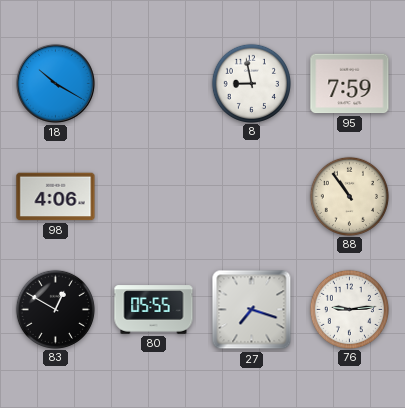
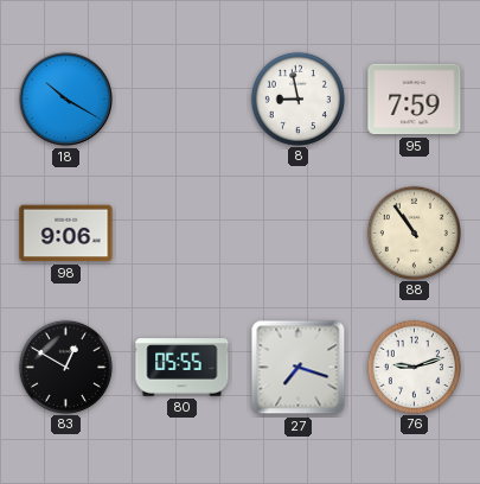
98: 4:06 -> 9:06
76: 9:14 -> 9:12
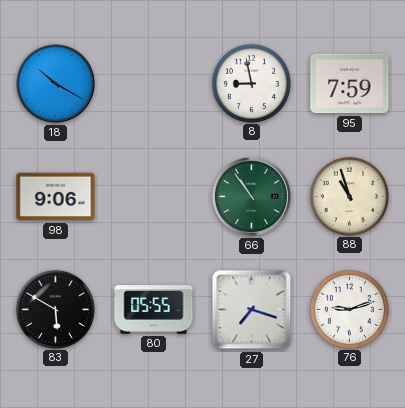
66: none -> 10:54
88: 10:54 -> 10:57
83: 12:50 -> 5:50
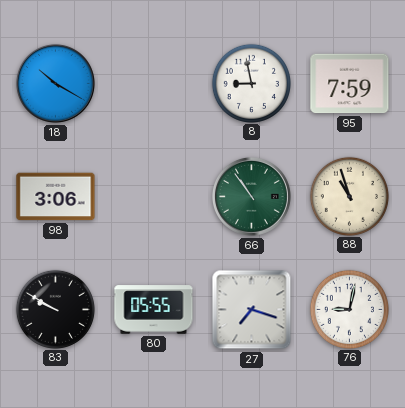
98: 9:06 -> 3:06
83: 5:50 -> 9:50
76: 9:12 -> 9:02
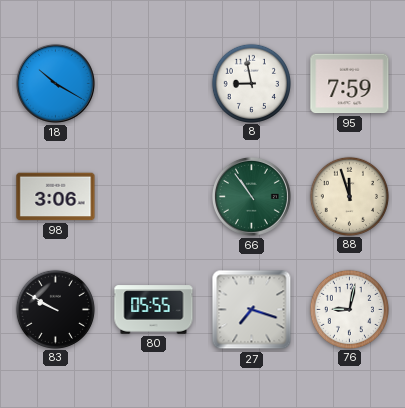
88: 10:57 -> 11:57
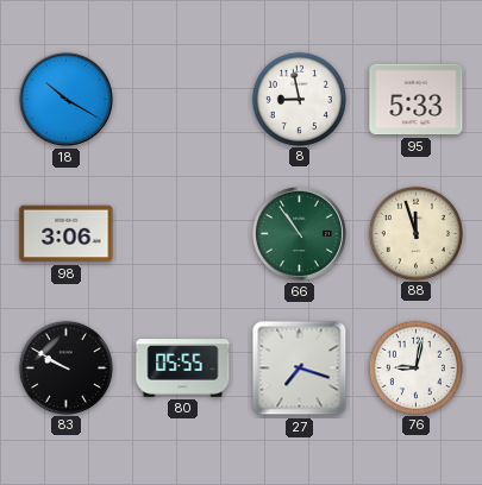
95: 7:59 -> 5:33
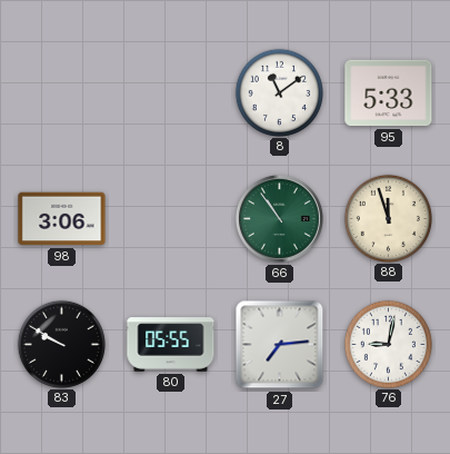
18: 10:20 -> none
8: 8:58 -> 11:09
27: 7:18 -> 7:14
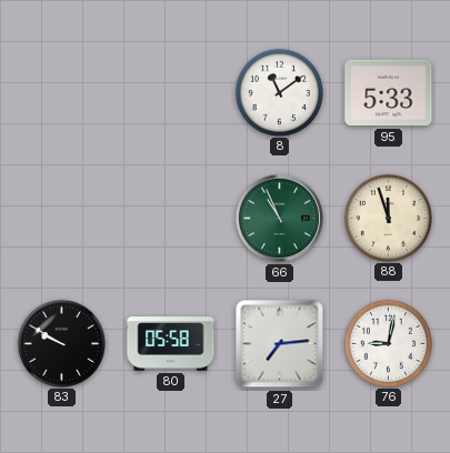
98: 3:06 -> none
66: 10:54 -> 10:56
80: 05:55 -> 05:58
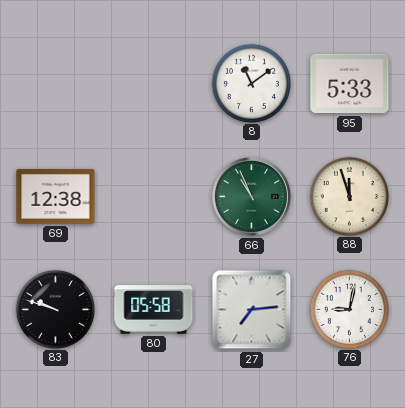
69: none -> 12:38
83: 9:50 -> 9:48
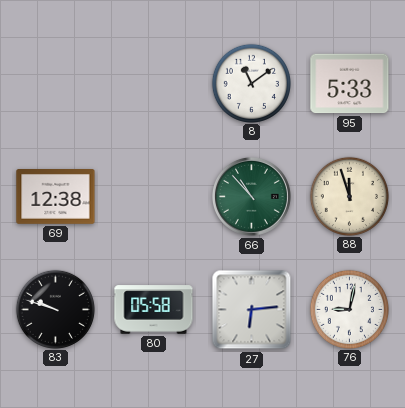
66: 10:56 -> 10:53
27: 7:14 -> 6:14
